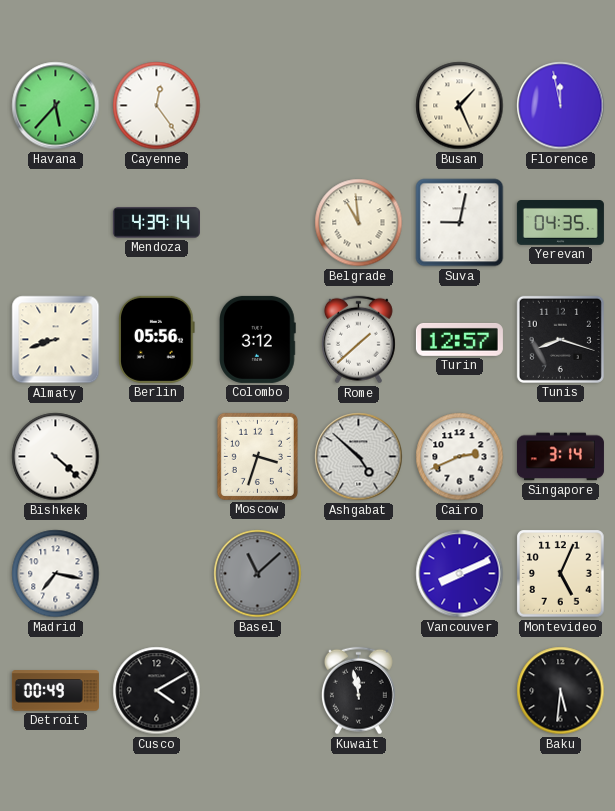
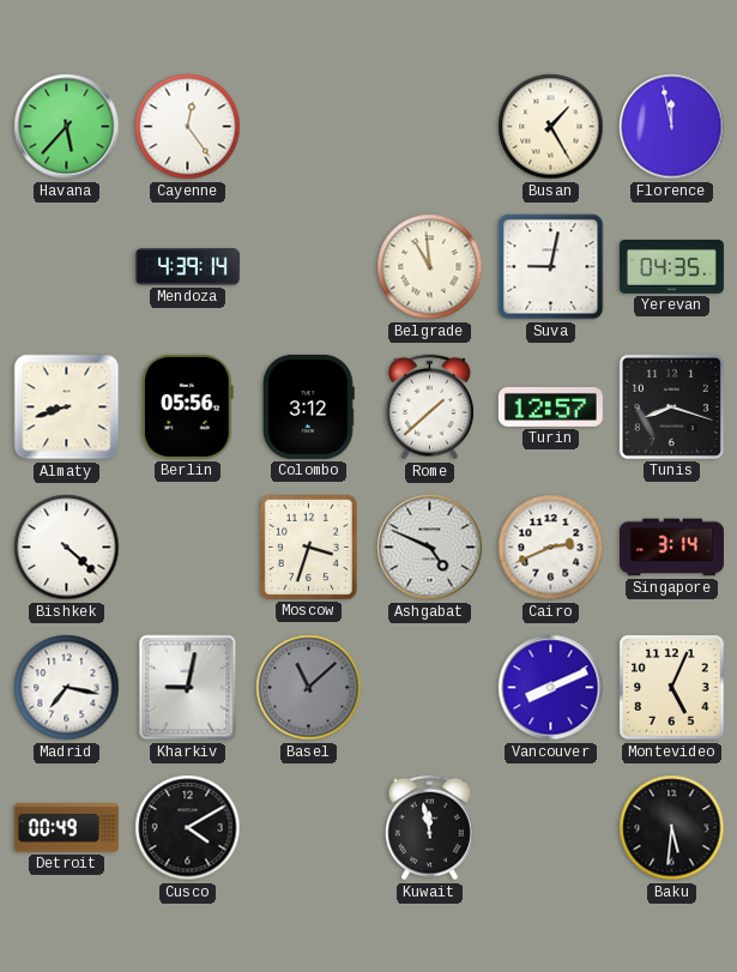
Busan: 1:26 -> 1:25
Ashgabat: 4:52 -> 4:49
Kharkiv: none -> 9:02
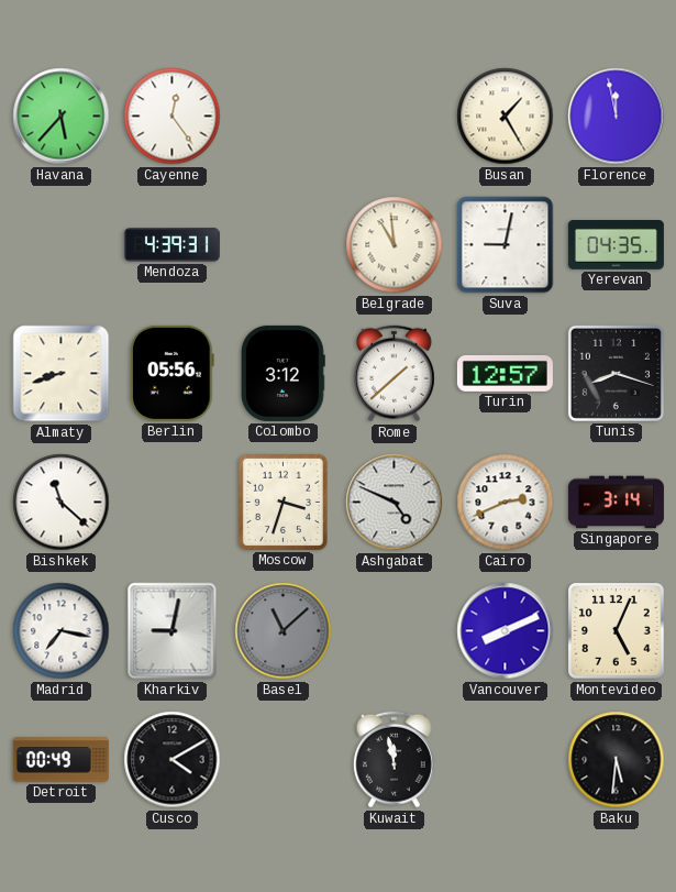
Mendoza: 4:39:14 -> 4:39:31
Bishkek: 4:22 -> 11:22
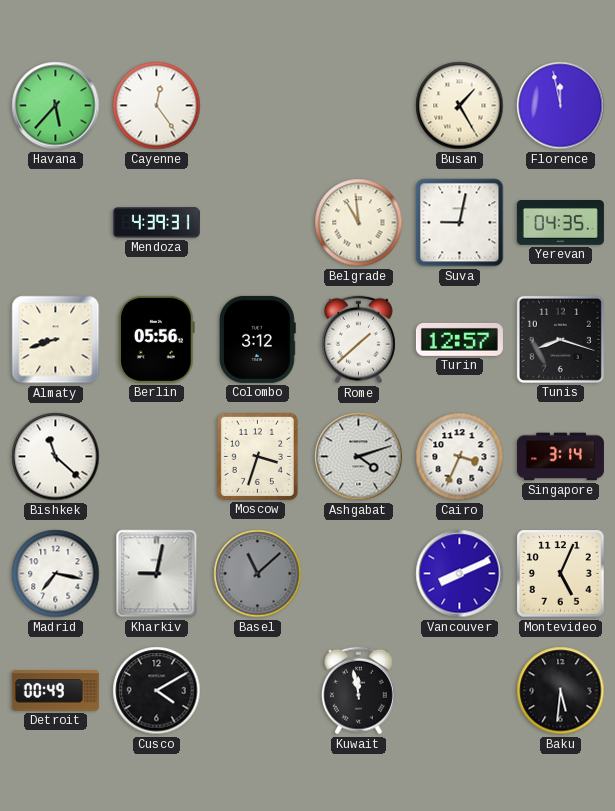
Ashgabat: 4:49 -> 4:12
Cairo: 2:41 -> 3:34
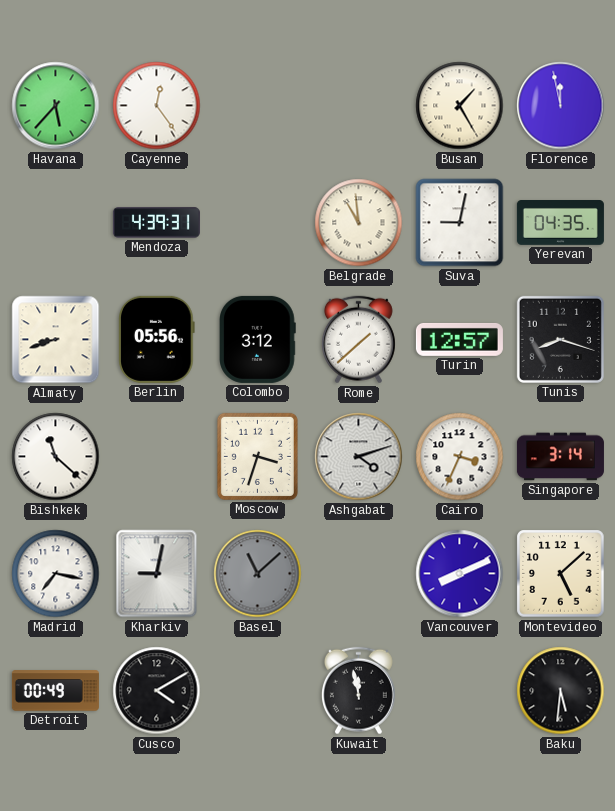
Montevideo: 5:04 -> 5:08
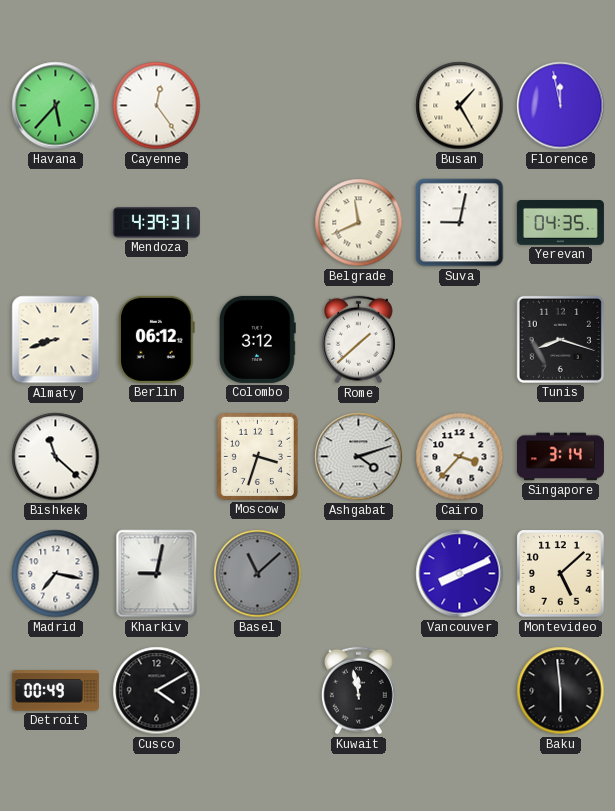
Belgrade: 10:59 -> 11:41
Berlin: 05:56 -> 06:12
Turin: 12:57 -> none
Cairo: 3:34 -> 3:37
Baku: 5:31 -> 5:59
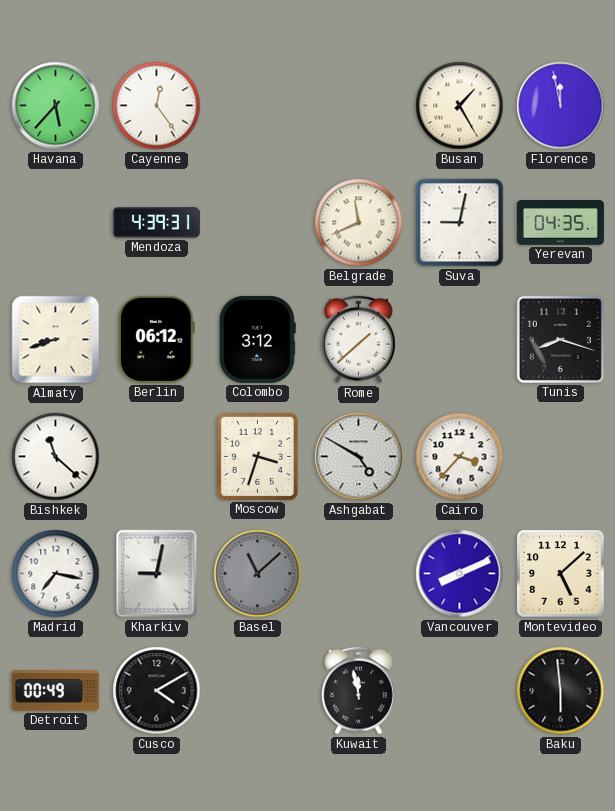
Ashgabat: 4:12 -> 4:50
Singapore: 3:14 -> none
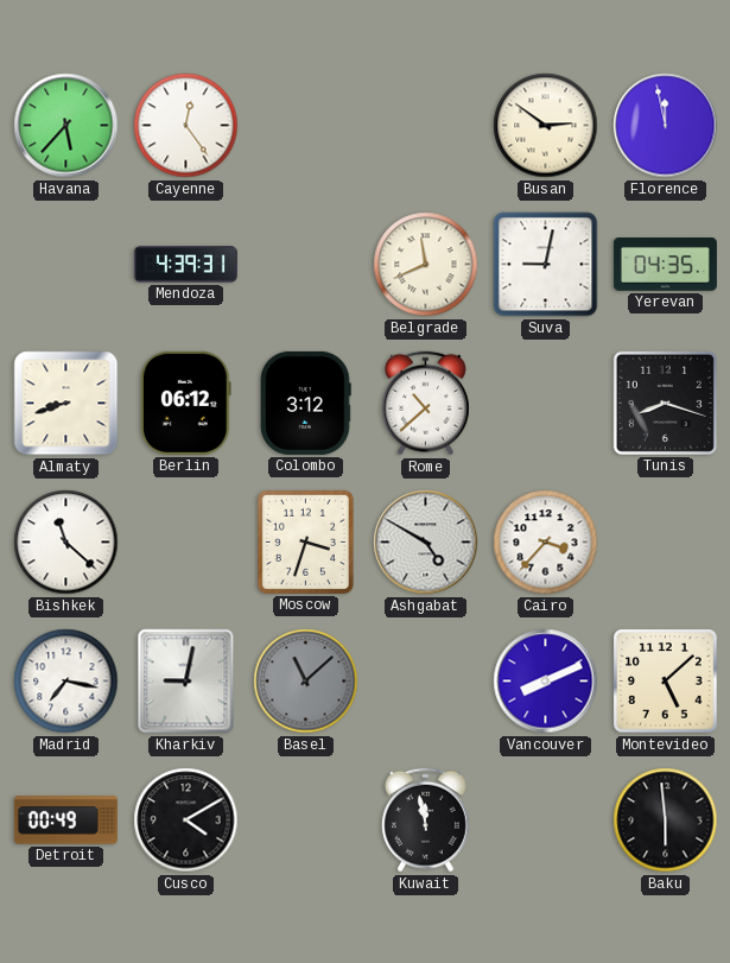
Busan: 1:25 -> 2:51
Rome: 1:38 -> 10:38
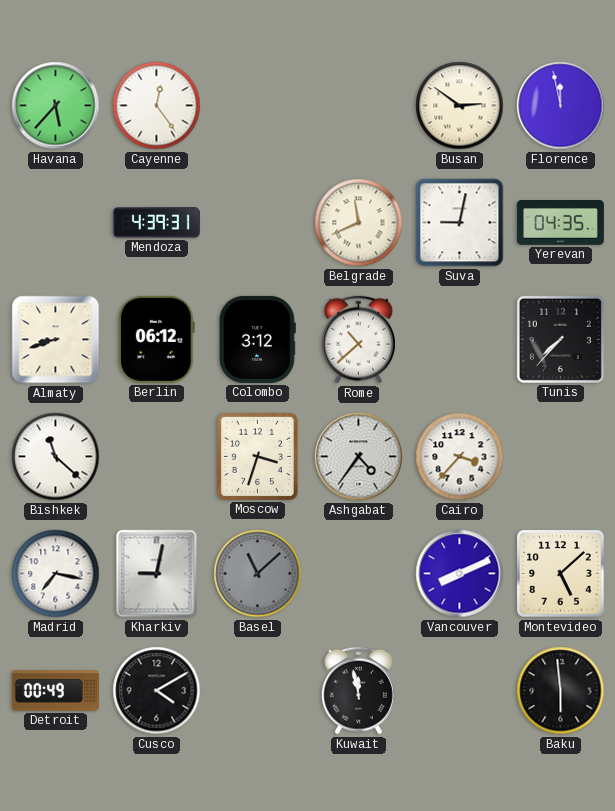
Tunis: 8:18 -> 7:37
Ashgabat: 4:50 -> 4:36
